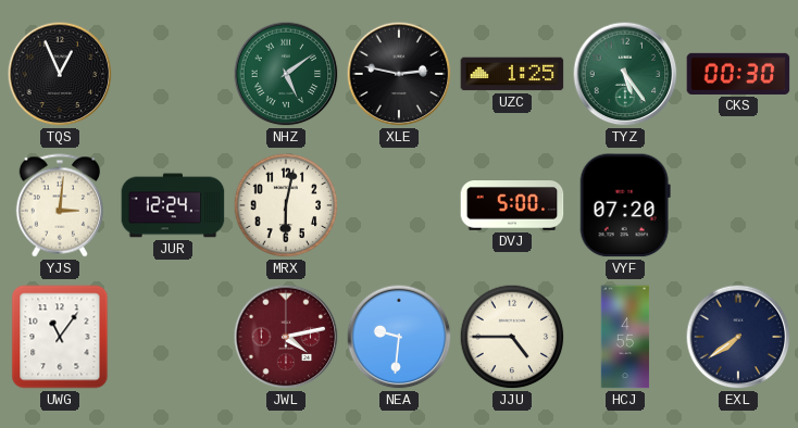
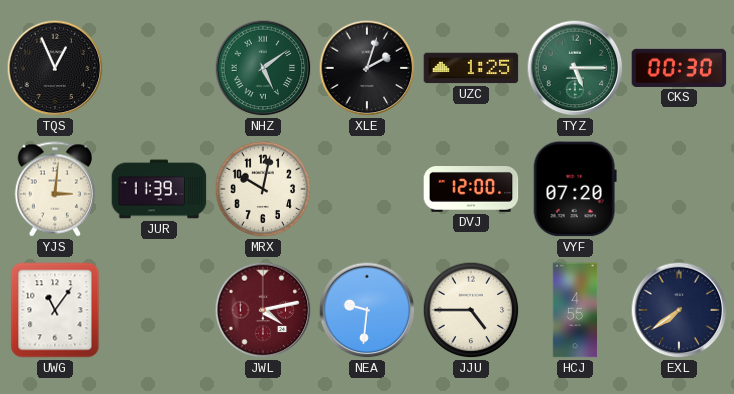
XLE: 2:47 -> 2:03
TYZ: 5:24 -> 5:15
JUR: 12:24 -> 11:39
MRX: 6:02 -> 10:02
DVJ: 5:00 -> 12:00
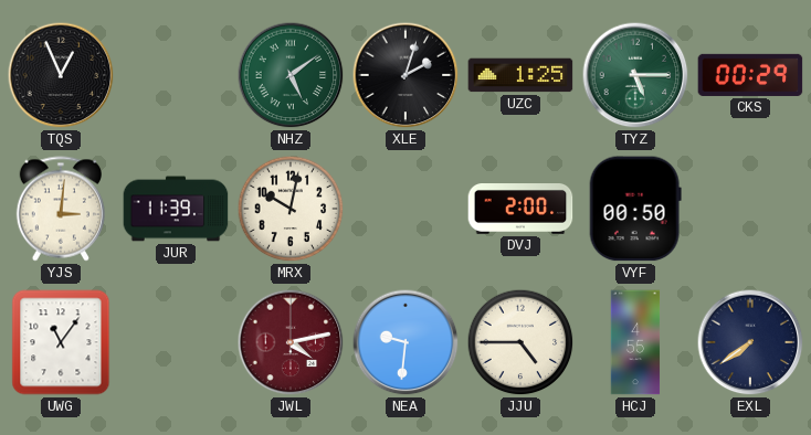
CKS: 00:30 -> 00:29
DVJ: 12:00 -> 2:00
VYF: 07:20 -> 00:50
